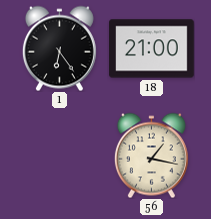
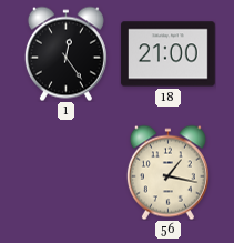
1: 6:24 -> 12:24
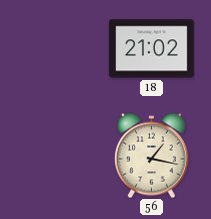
1: 12:24 -> none
18: 21:00 -> 21:02
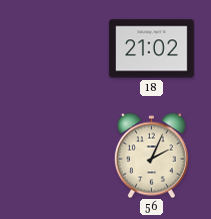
56: 1:17 -> 2:04
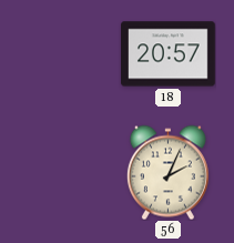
18: 21:02 -> 20:57
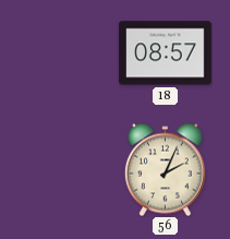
18: 20:57 -> 08:57
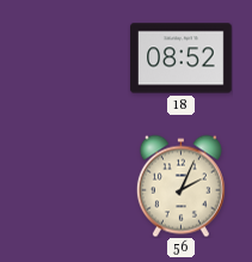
18: 08:57 -> 08:52
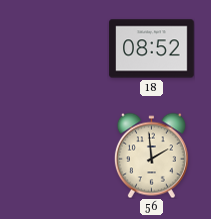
56: 2:04 -> 1:59
